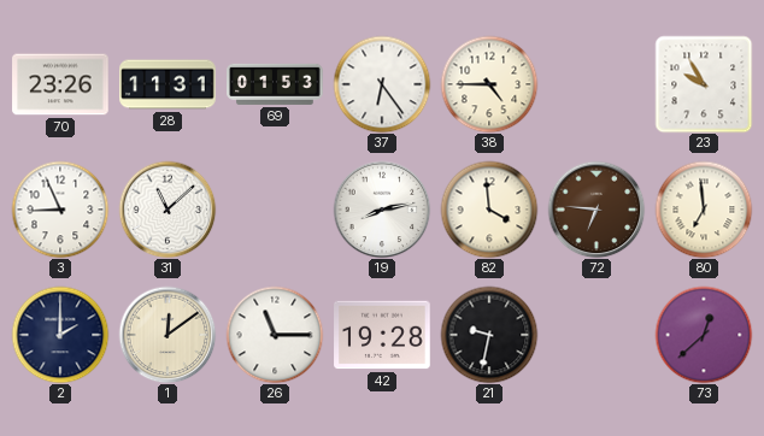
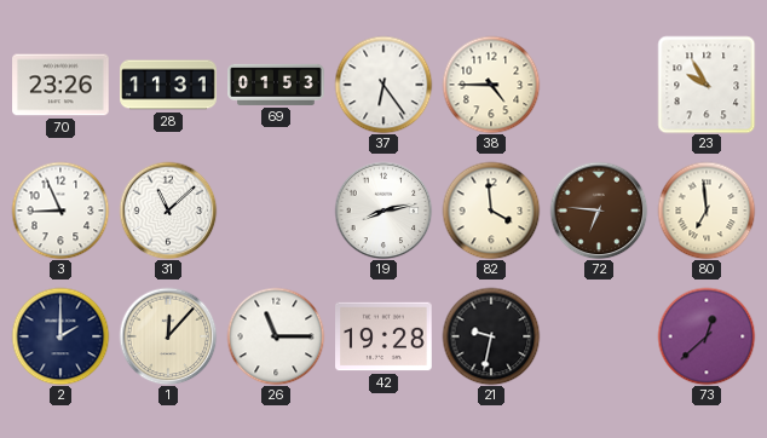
1: 12:09 -> 12:07
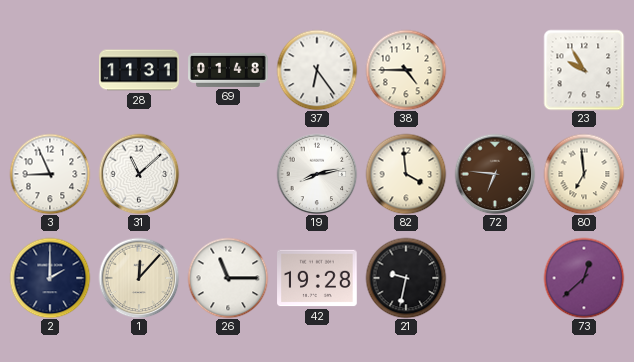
70: 23:26 -> none
69: 01:53 -> 01:48
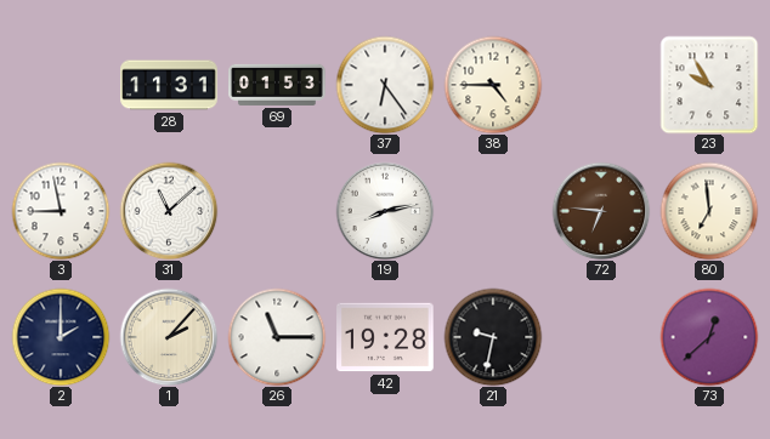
69: 01:48 -> 01:53
3: 8:56 -> 8:58
82: 3:59 -> none
1: 12:07 -> 2:07
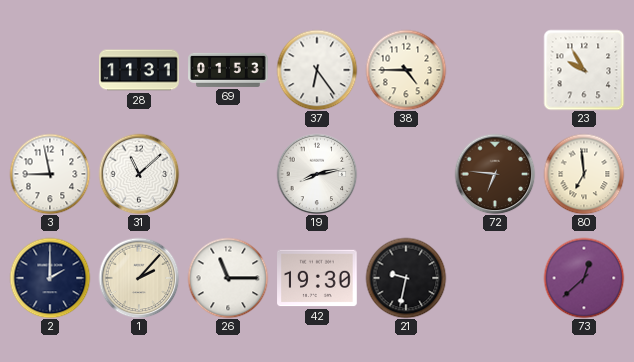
42: 19:28 -> 19:30
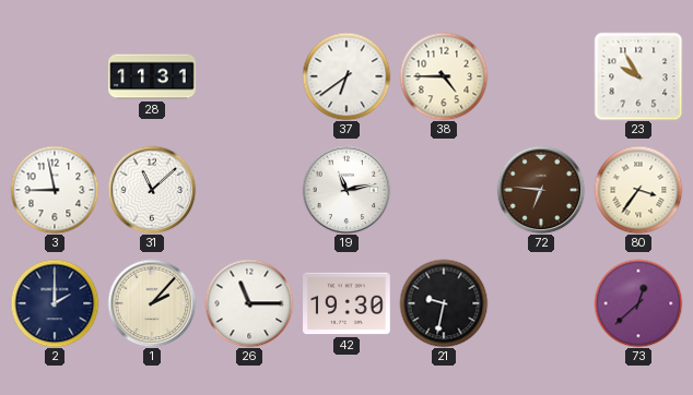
69: 01:53 -> none
37: 6:24 -> 6:39
19: 8:13 -> 11:13
80: 6:59 -> 3:36
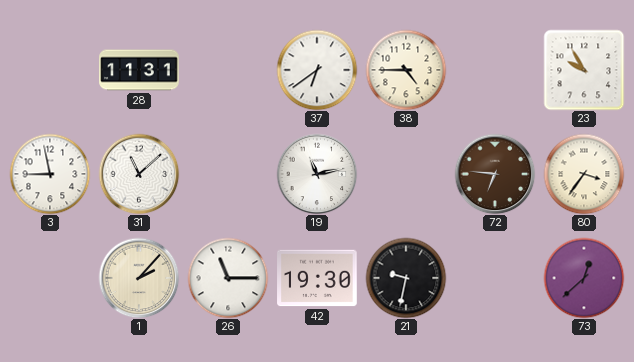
2: 2:00 -> none
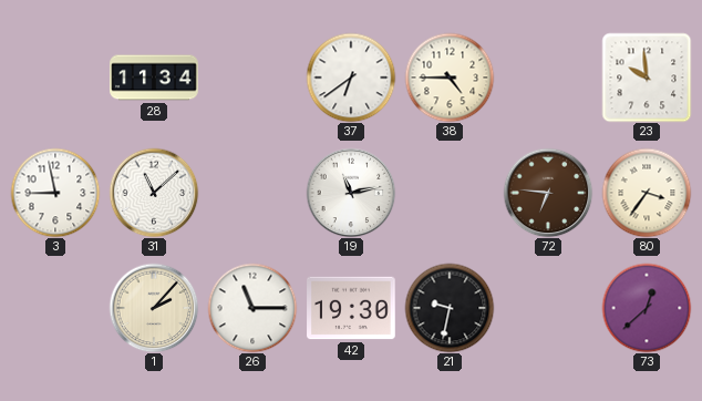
28: 11:31 -> 11:34
23: 9:55 -> 9:59
